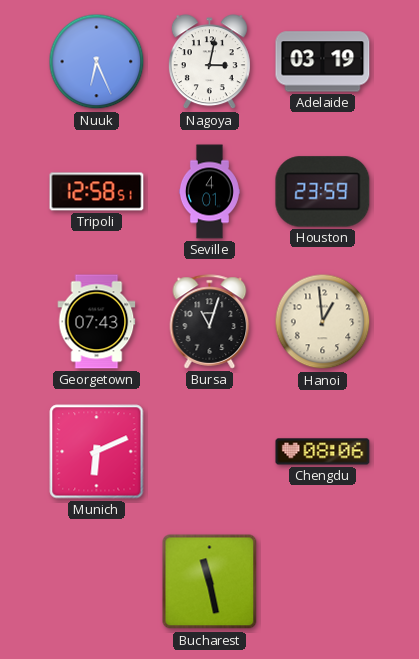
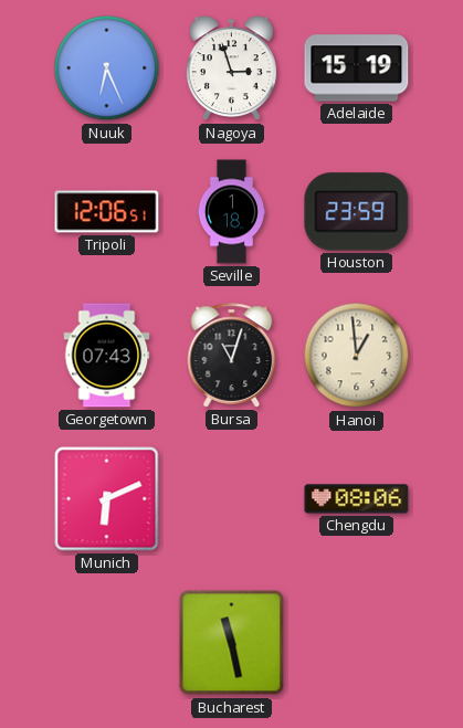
Nagoya: 3:02 -> 2:57
Adelaide: 03:19 -> 15:19
Tripoli: 12:58 -> 12:06
Seville: 4:01 -> 1:18
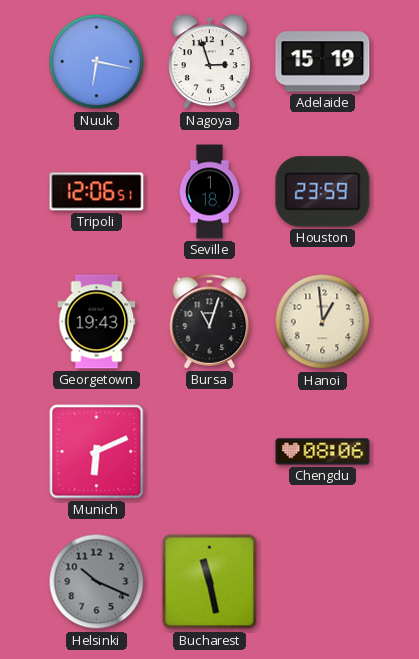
Nuuk: 6:26 -> 6:17
Georgetown: 07:43 -> 19:43
Helsinki: none -> 10:19
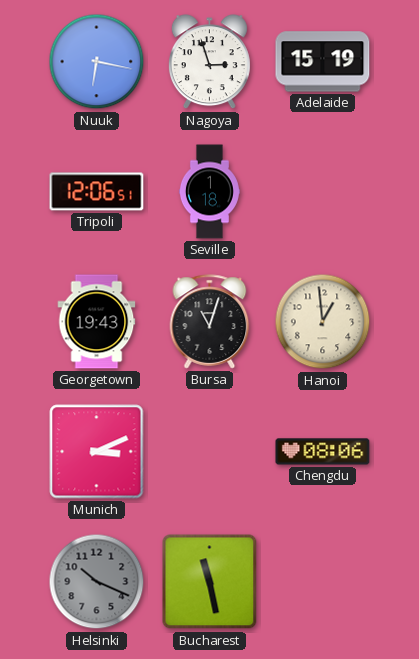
Houston: 23:59 -> none
Munich: 6:11 -> 3:11
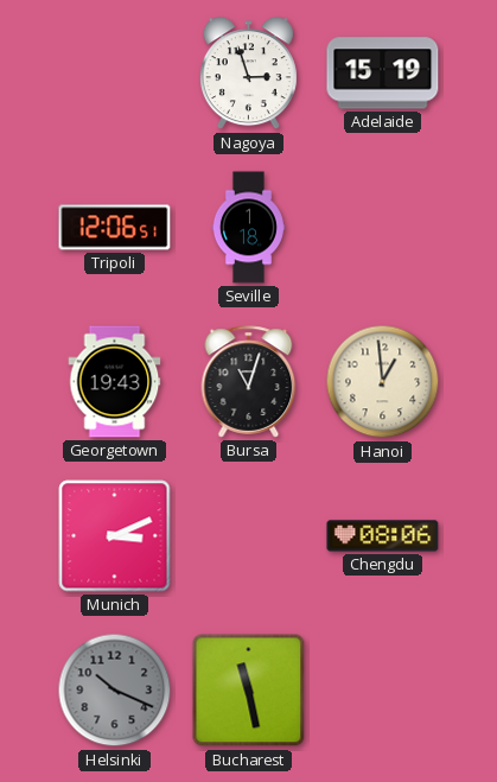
Nuuk: 6:17 -> none
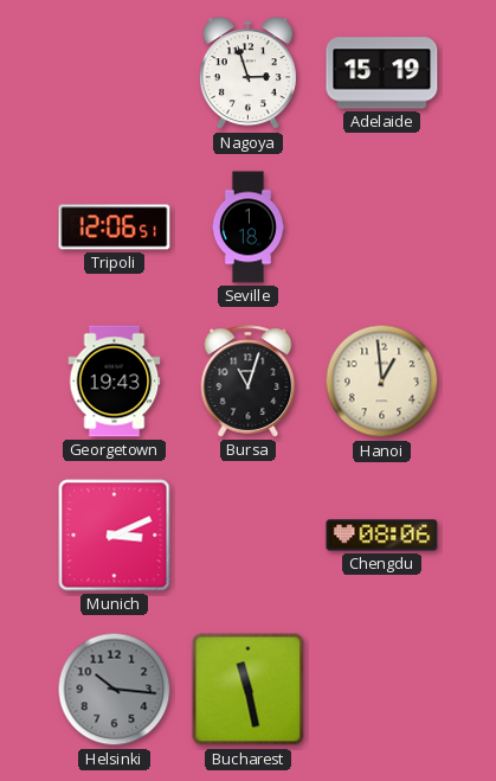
Helsinki: 10:19 -> 10:16
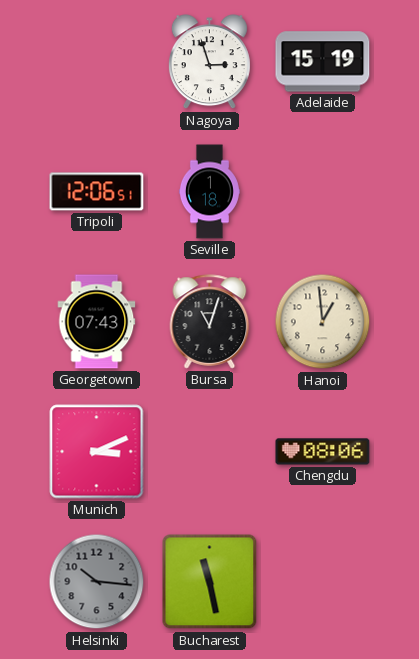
Georgetown: 19:43 -> 07:43
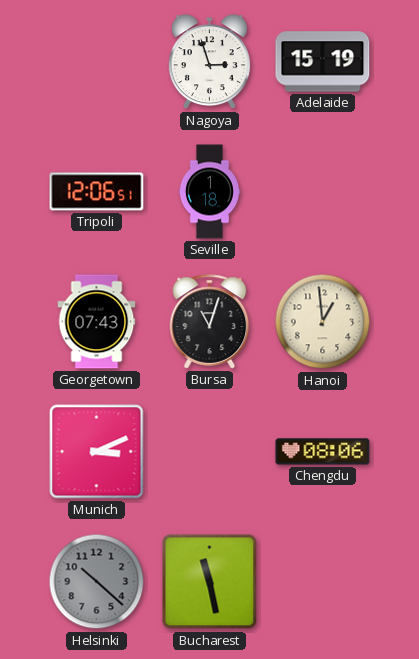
Helsinki: 10:16 -> 10:22
